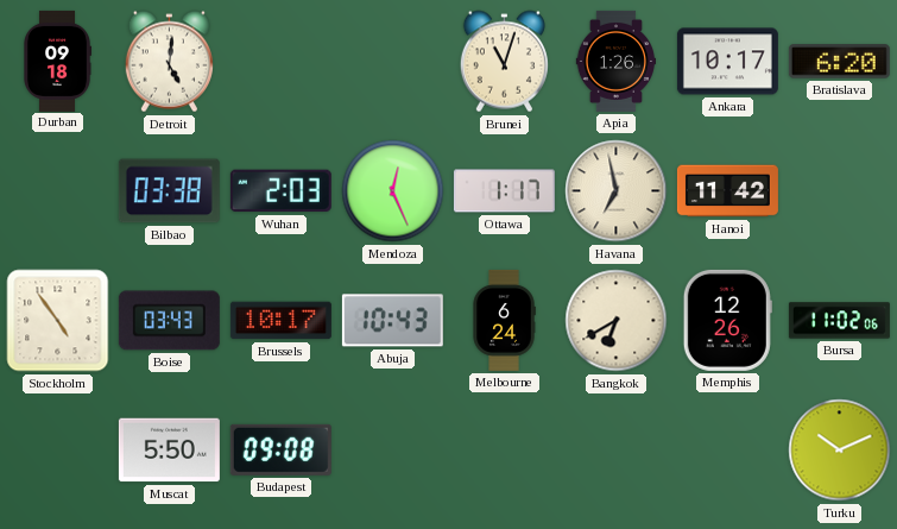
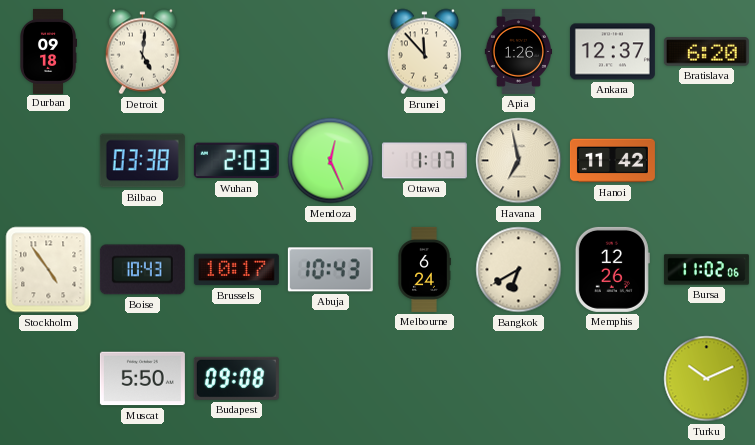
Brunei: 11:03 -> 11:53
Ankara: 10:17 -> 12:37
Boise: 03:43 -> 10:43
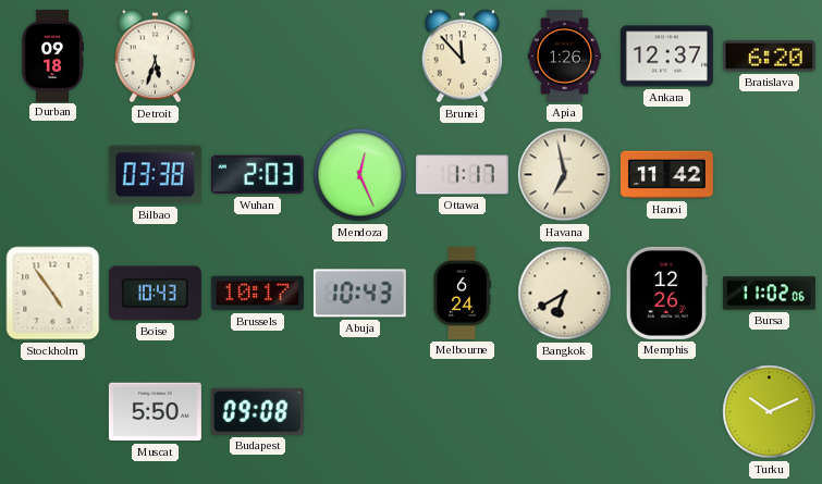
Detroit: 5:01 -> 5:33
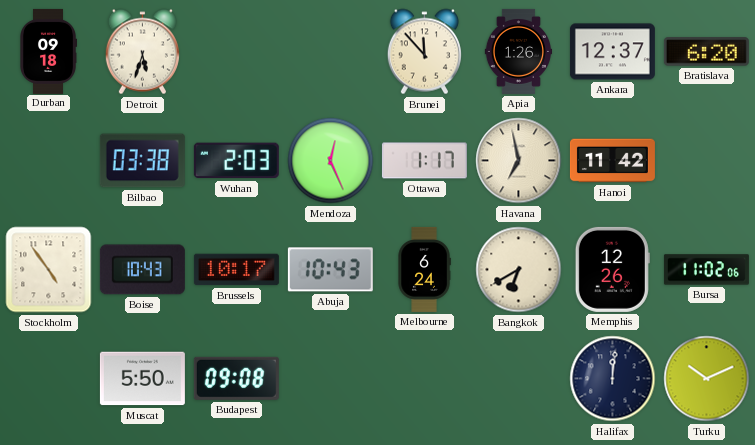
Halifax: none -> 12:01
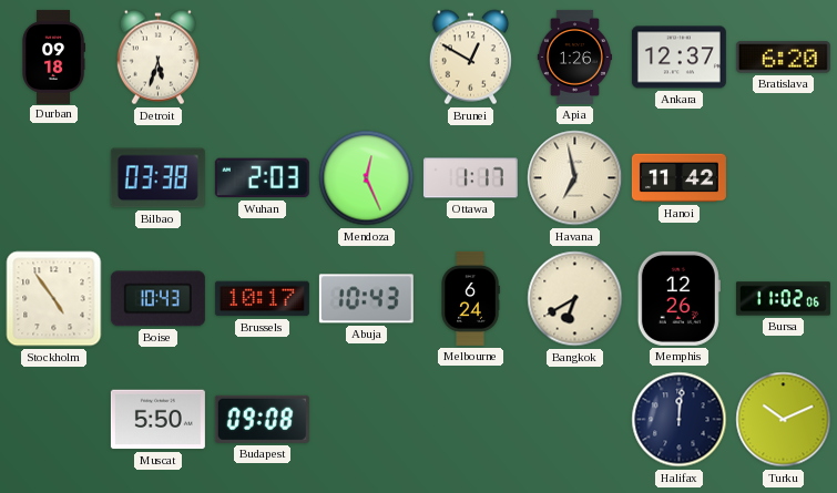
Brunei: 11:53 -> 12:50
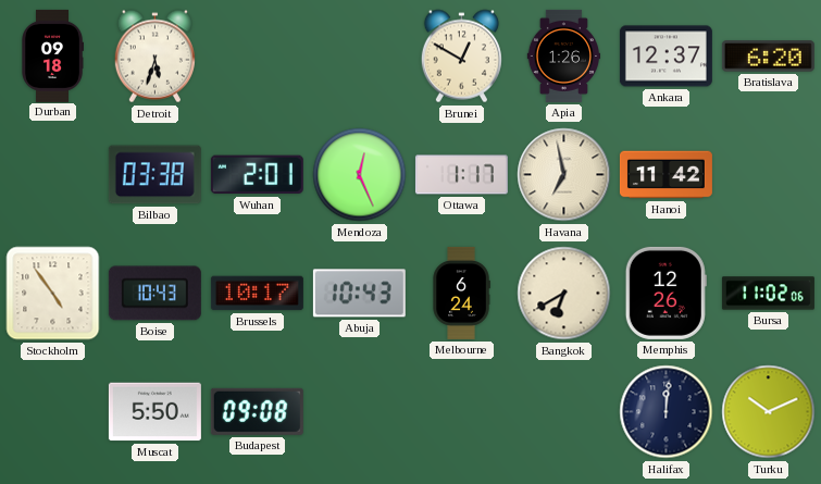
Wuhan: 2:03 -> 2:01
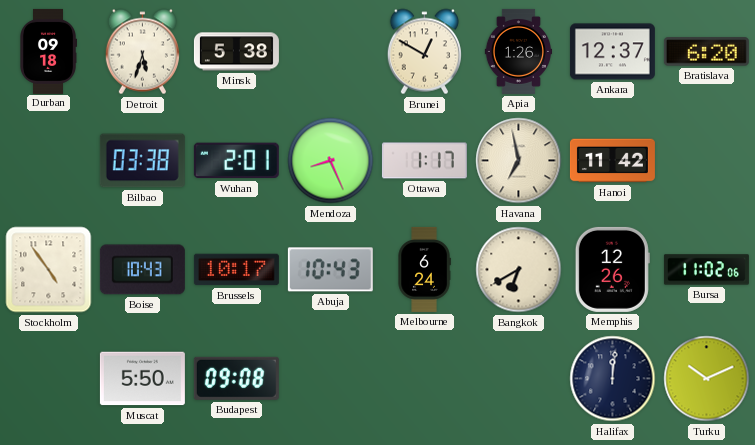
Minsk: none -> 5:38
Mendoza: 12:26 -> 8:26
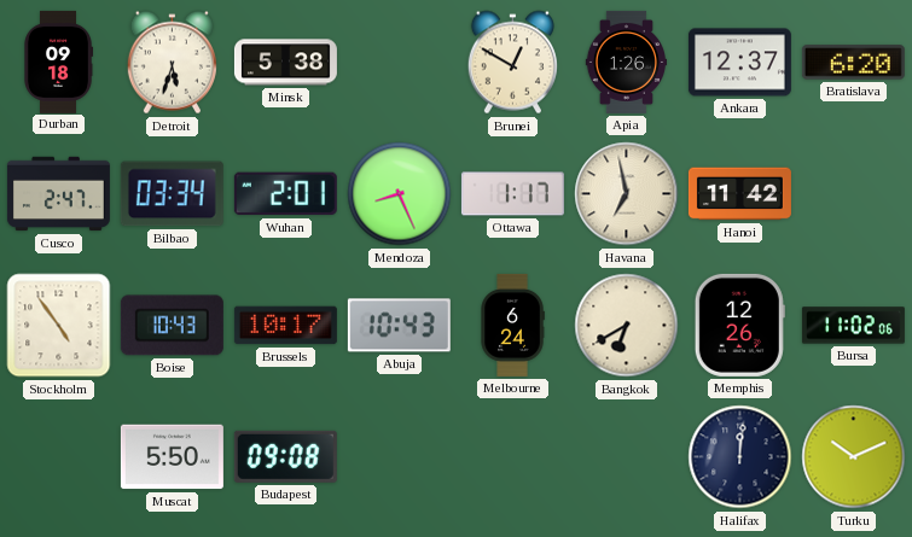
Cusco: none -> 2:47
Bilbao: 03:38 -> 03:34
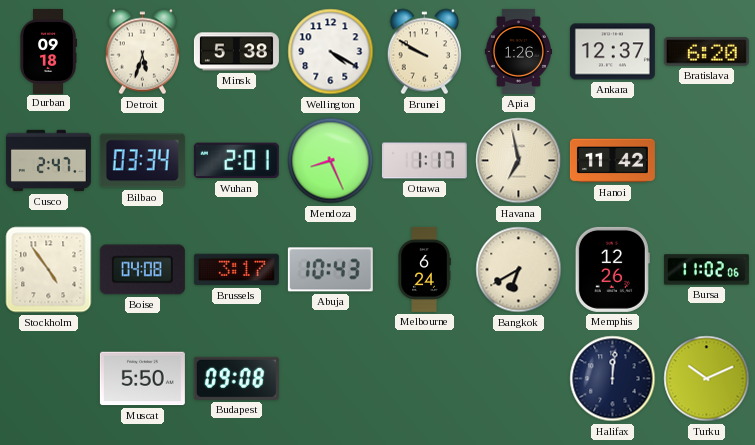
Wellington: none -> 4:20
Brunei: 12:50 -> 9:50
Boise: 10:43 -> 04:08
Brussels: 10:17 -> 3:17
